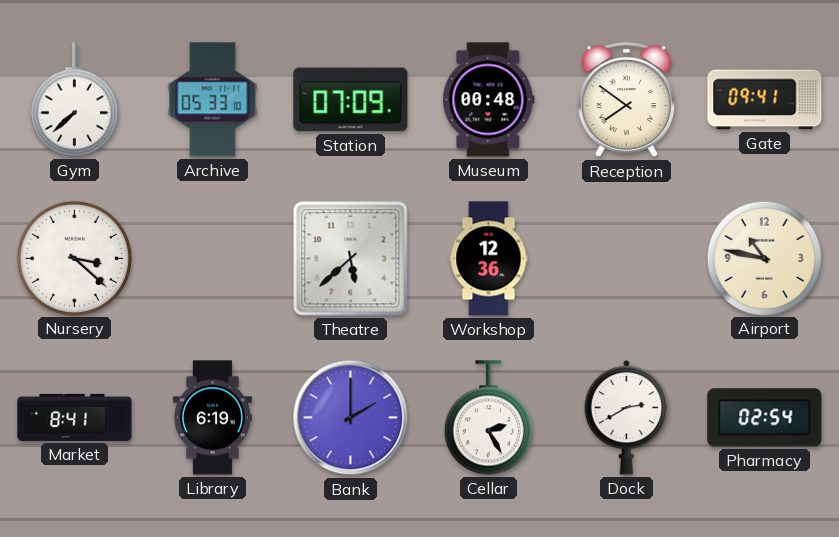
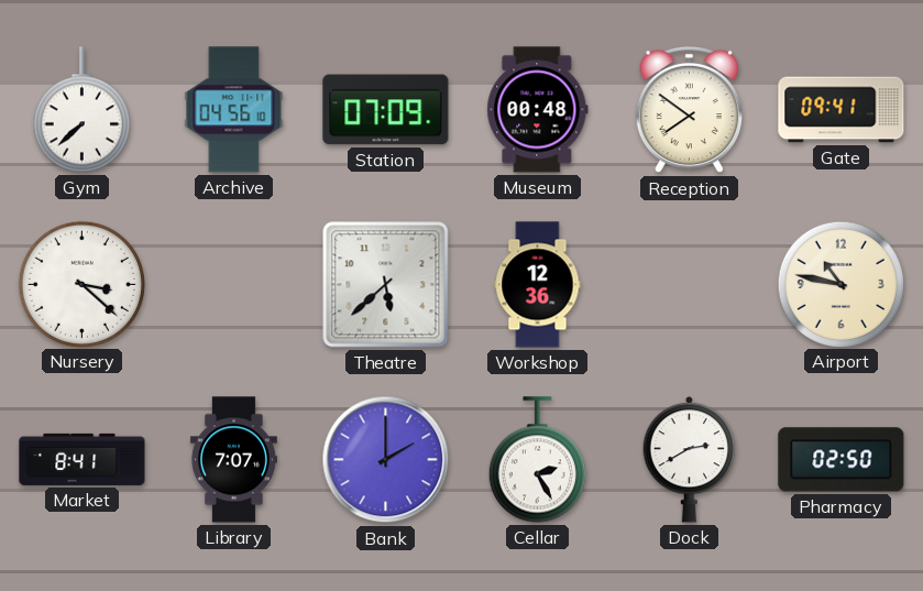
Archive: 05:33 -> 04:56
Library: 6:19 -> 7:07
Pharmacy: 02:54 -> 02:50
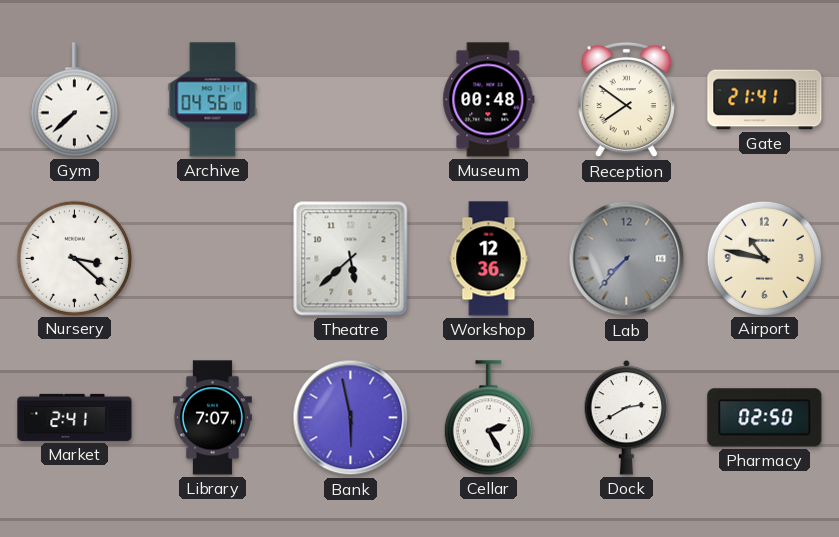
Station: 07:09 -> none
Gate: 09:41 -> 21:41
Lab: none -> 7:37
Market: 8:41 -> 2:41
Bank: 2:00 -> 5:58
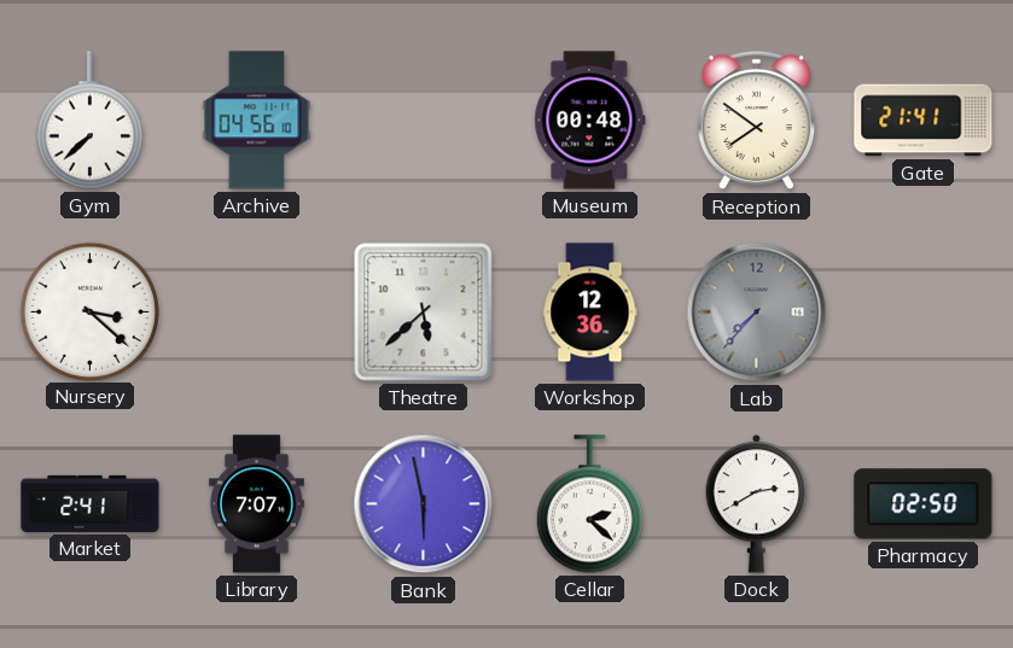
Airport: 10:47 -> none
Cellar: 2:25 -> 2:22
